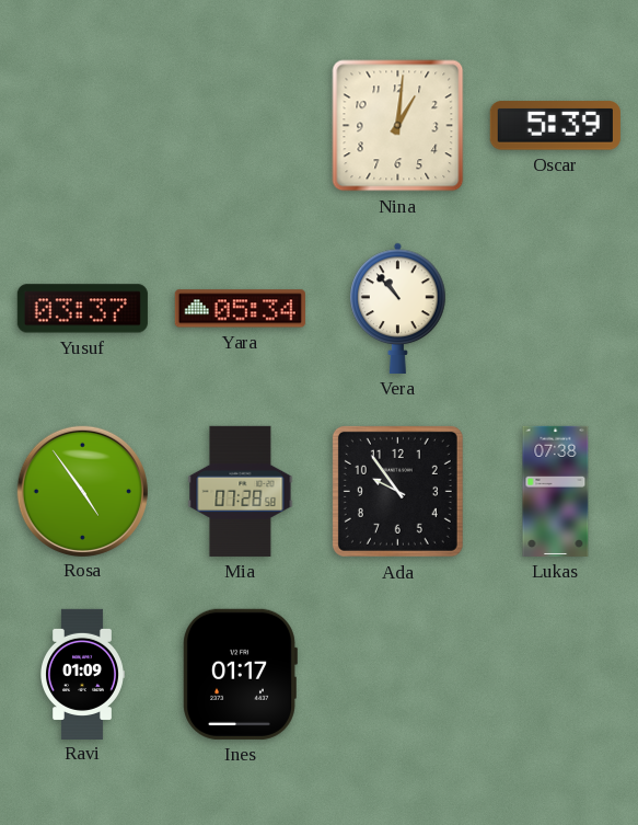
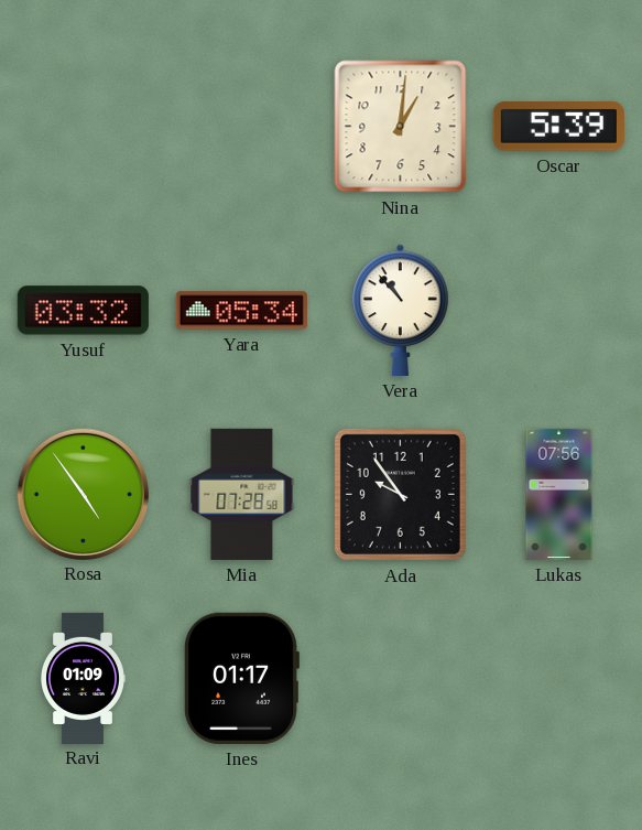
Yusuf: 03:37 -> 03:32
Lukas: 07:38 -> 07:56
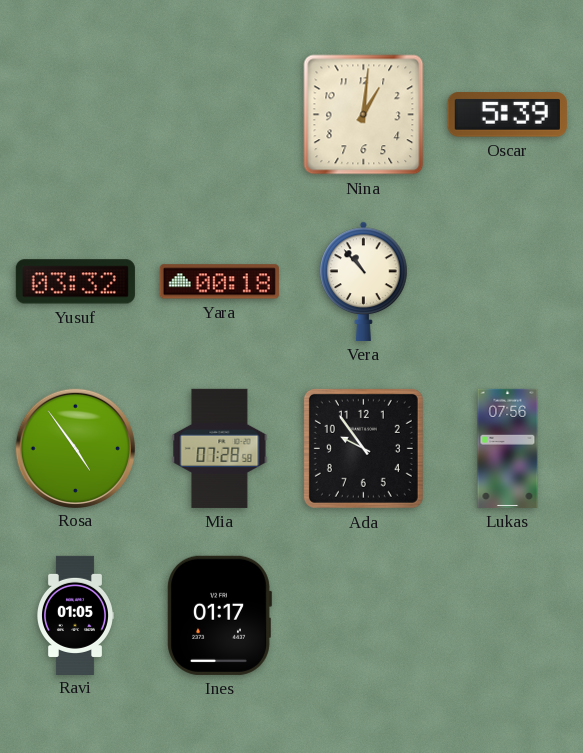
Yara: 05:34 -> 00:18
Ravi: 01:09 -> 01:05
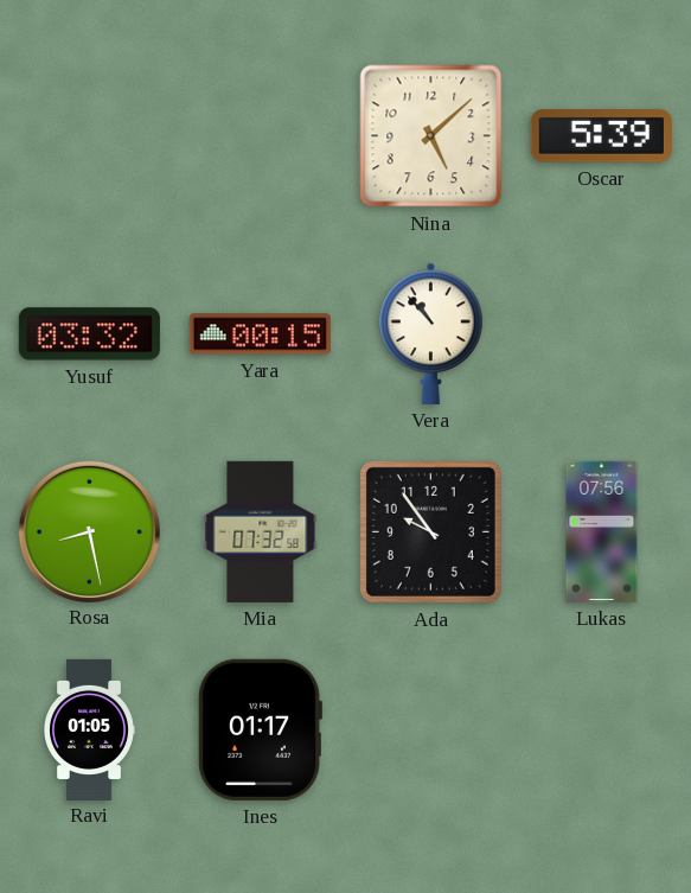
Nina: 1:01 -> 5:08
Yara: 00:18 -> 00:15
Rosa: 4:54 -> 8:28
Mia: 07:28 -> 07:32
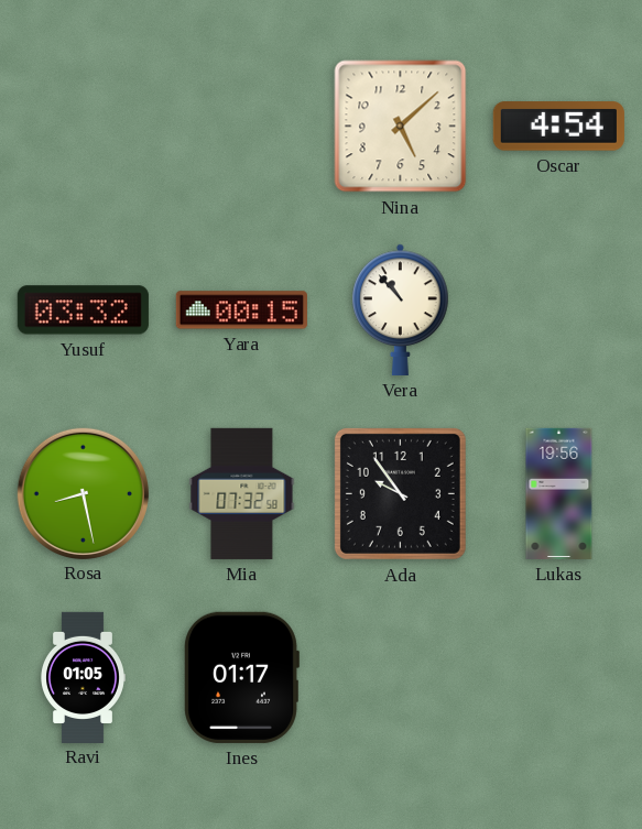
Oscar: 5:39 -> 4:54
Lukas: 07:56 -> 19:56
